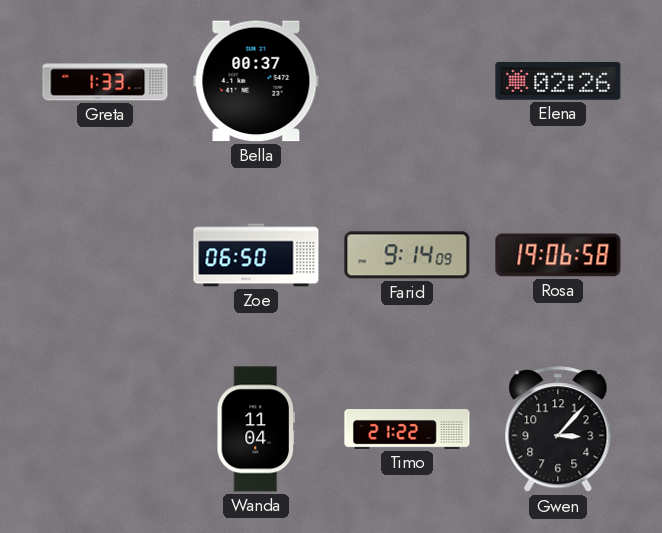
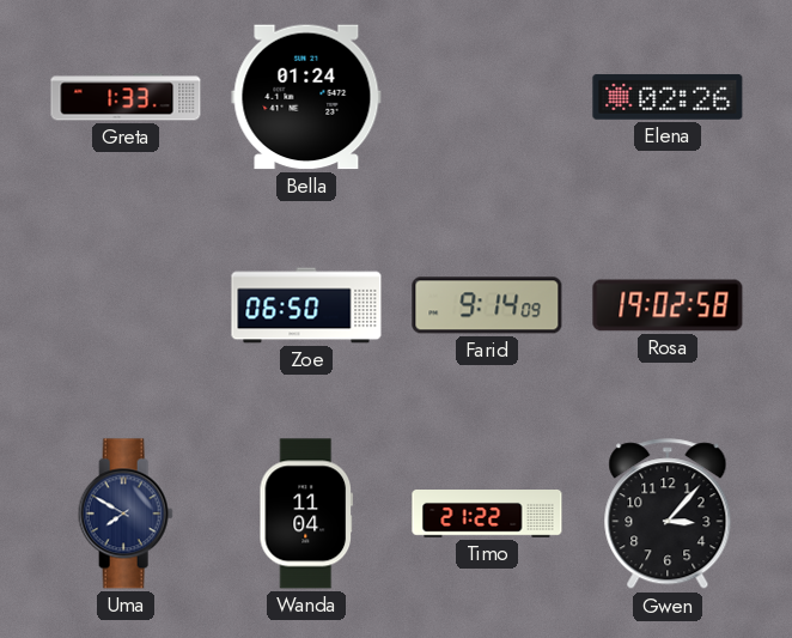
Bella: 00:37 -> 01:24
Rosa: 19:06 -> 19:02
Uma: none -> 7:50
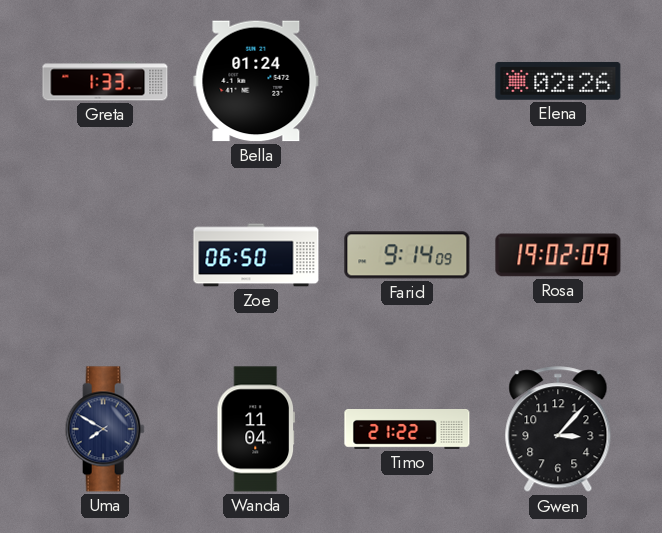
Rosa: 19:02:58 -> 19:02:09
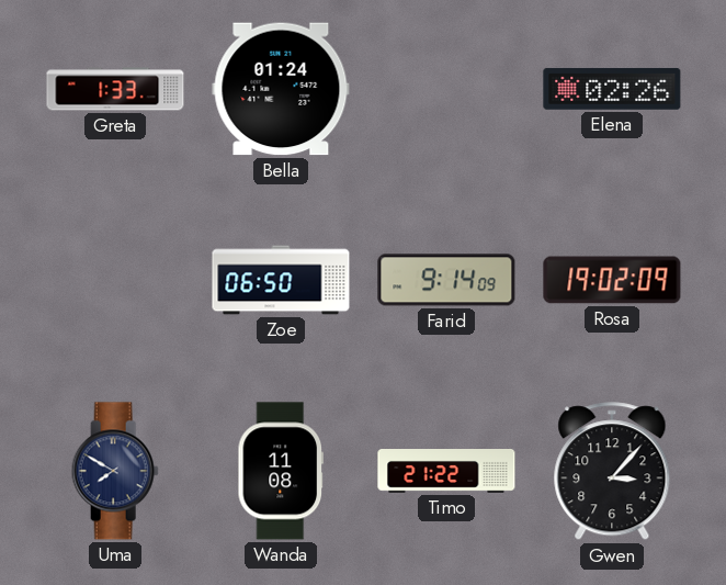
Wanda: 11:04 -> 11:08
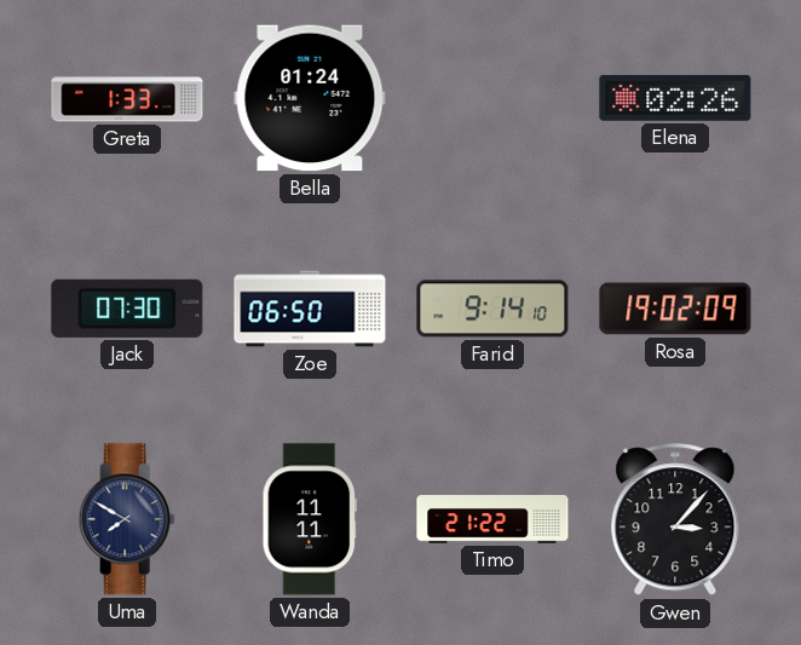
Jack: none -> 07:30
Farid: 9:14:09 -> 9:14:10
Wanda: 11:08 -> 11:11
